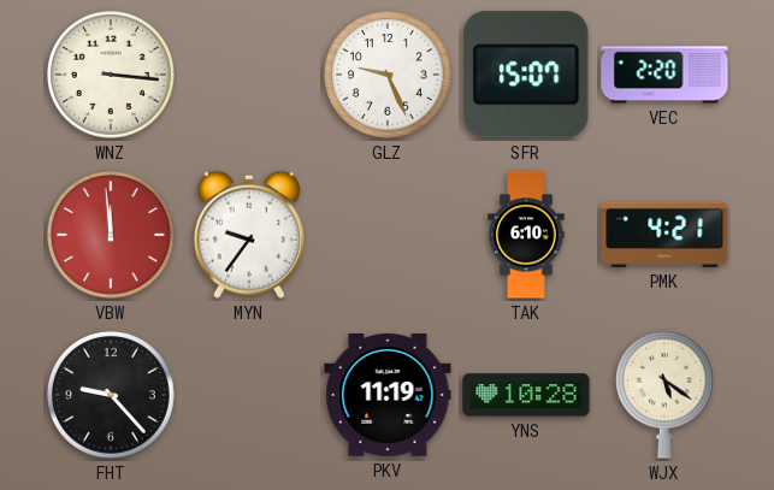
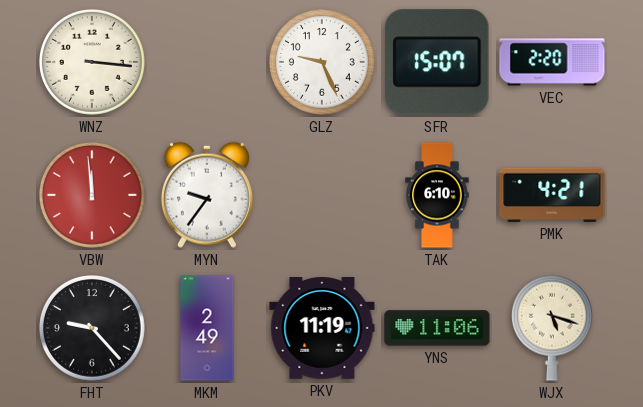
MKM: none -> 2:49
YNS: 10:28 -> 11:06
WJX: 5:21 -> 5:18
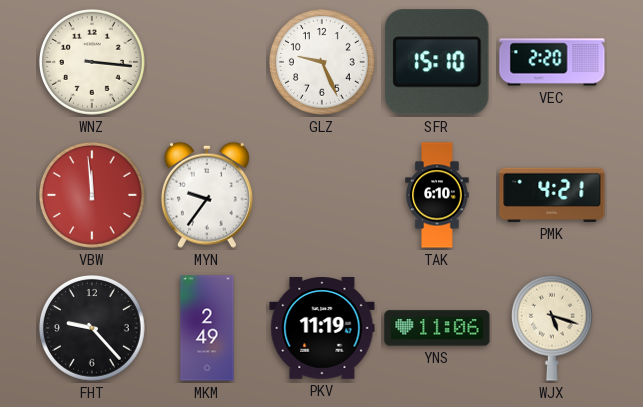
SFR: 15:07 -> 15:10
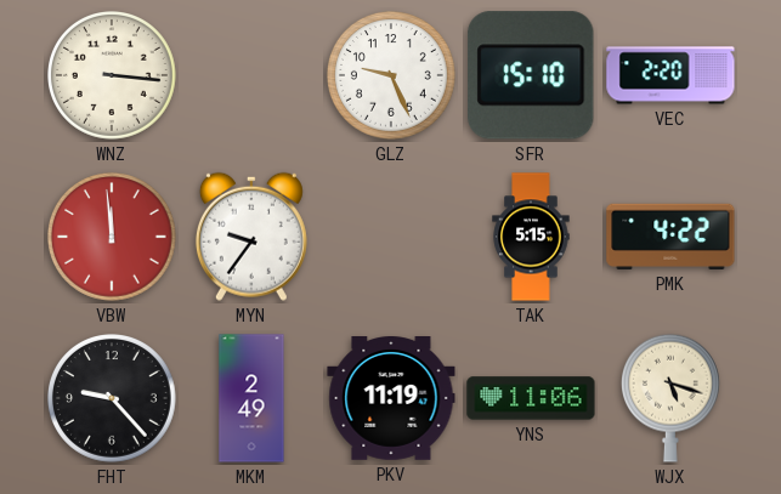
TAK: 6:10 -> 5:15
PMK: 4:21 -> 4:22
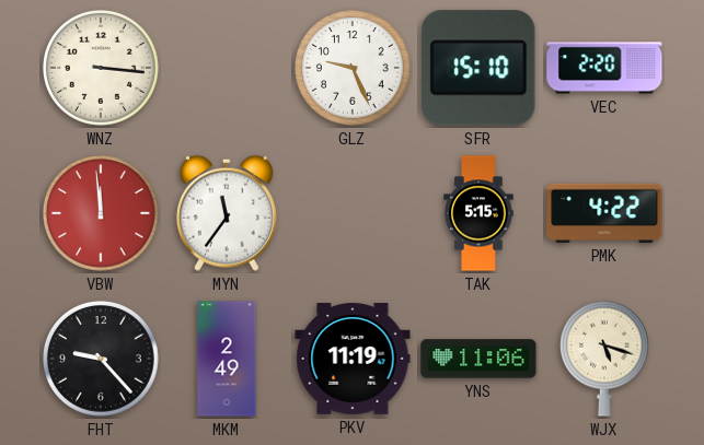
MYN: 9:36 -> 11:36
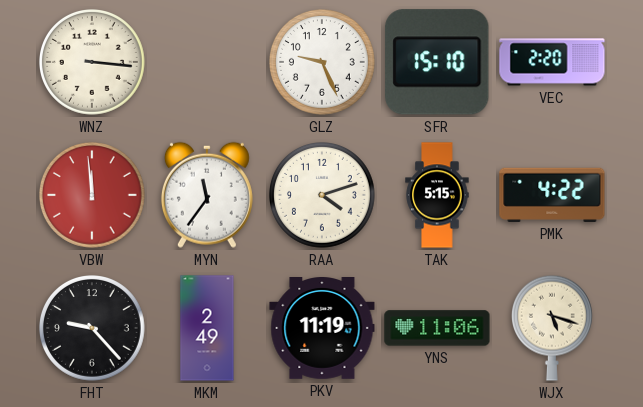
RAA: none -> 4:12
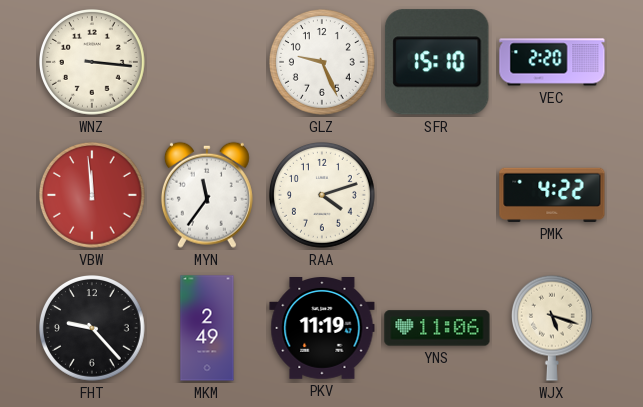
TAK: 5:15 -> none
